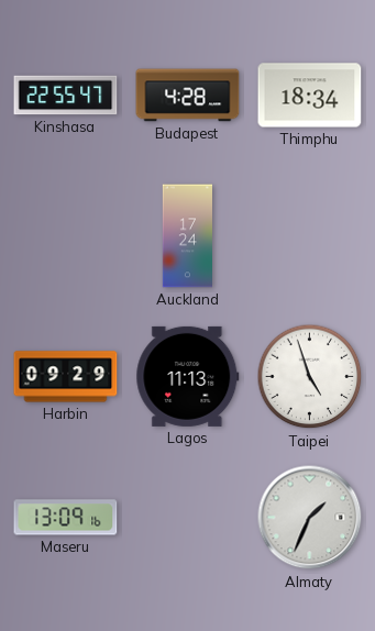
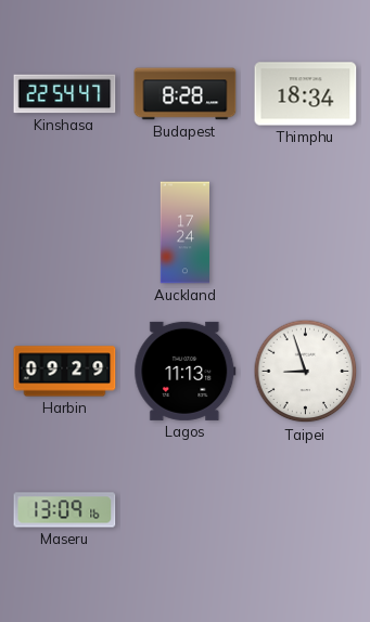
Kinshasa: 22:55 -> 22:54
Budapest: 4:28 -> 8:28
Taipei: 4:57 -> 8:57
Almaty: 1:34 -> none
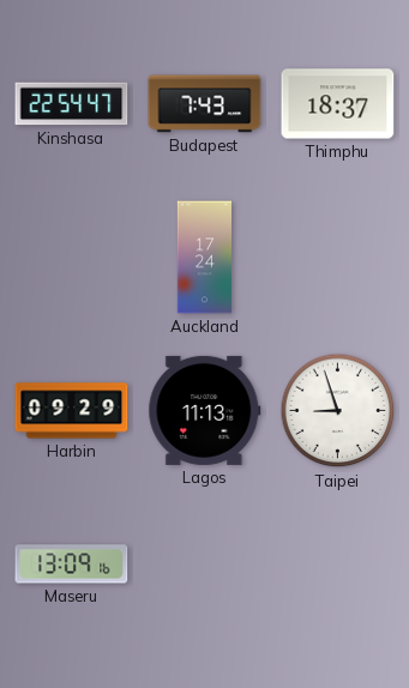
Budapest: 8:28 -> 7:43
Thimphu: 18:34 -> 18:37
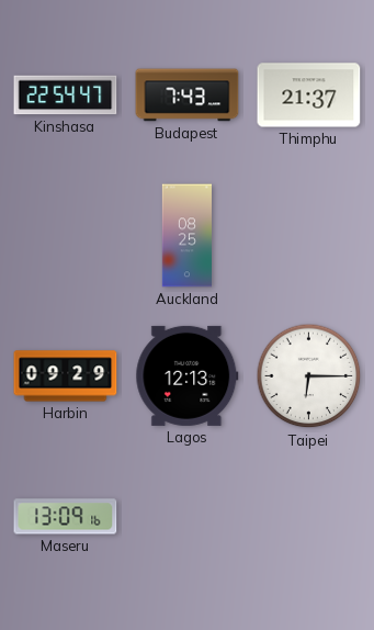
Thimphu: 18:37 -> 21:37
Auckland: 17:24 -> 08:25
Lagos: 11:13 -> 12:13
Taipei: 8:57 -> 6:15
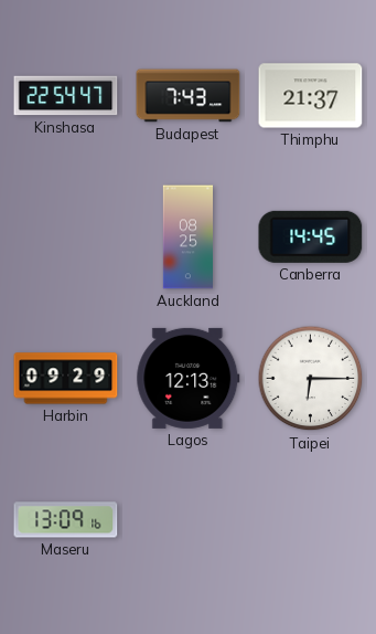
Canberra: none -> 14:45
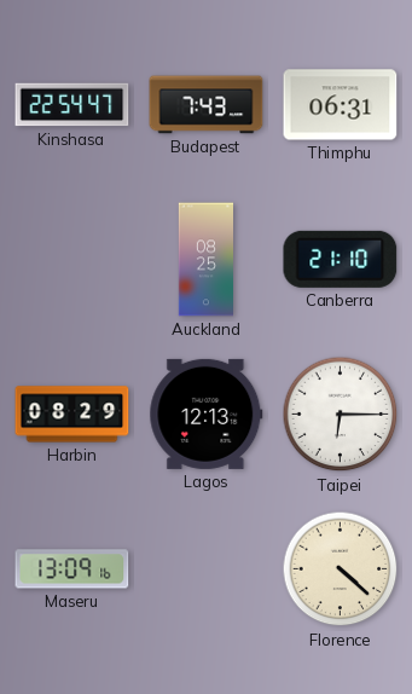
Thimphu: 21:37 -> 06:31
Canberra: 14:45 -> 21:10
Harbin: 09:29 -> 08:29
Florence: none -> 4:22
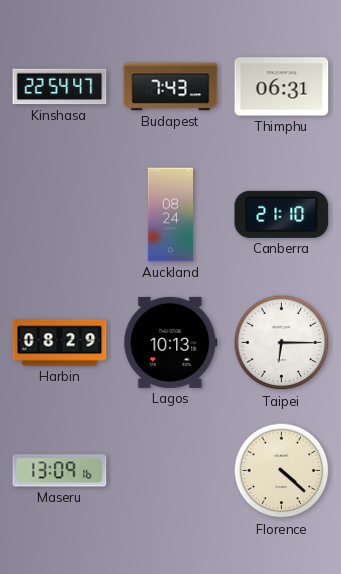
Auckland: 08:25 -> 08:24
Lagos: 12:13 -> 10:13
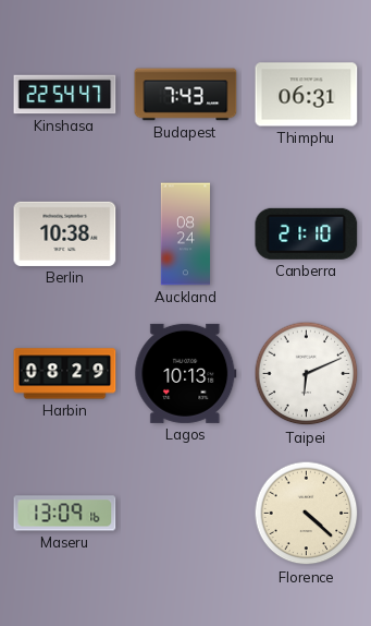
Berlin: none -> 10:38
Taipei: 6:15 -> 6:11
